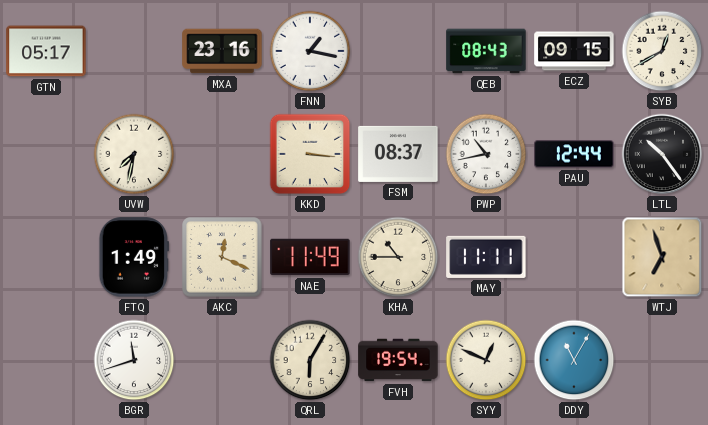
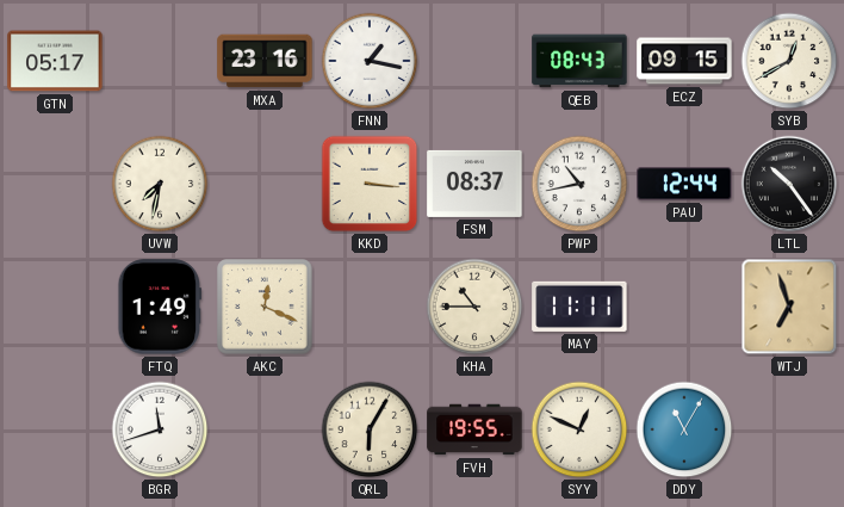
NAE: 11:49 -> none
FVH: 19:54 -> 19:55
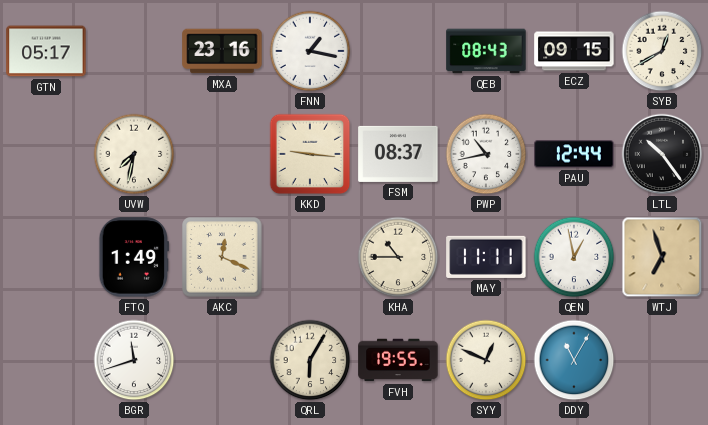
KKD: 3:16 -> 9:16
QEN: none -> 12:58
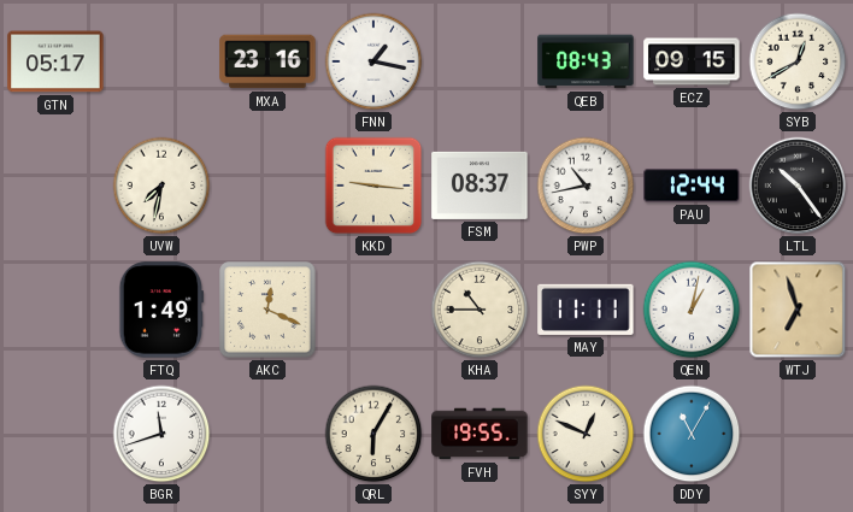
QEN: 12:58 -> 1:02
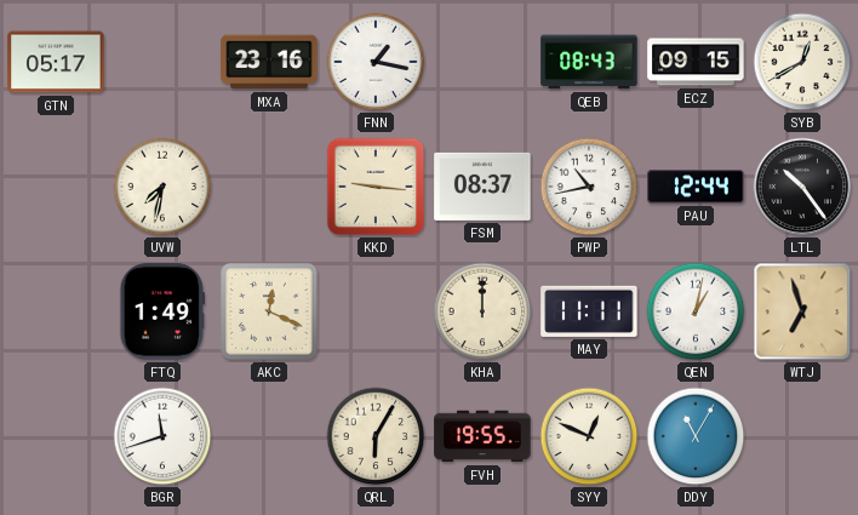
KHA: 10:45 -> 12:00
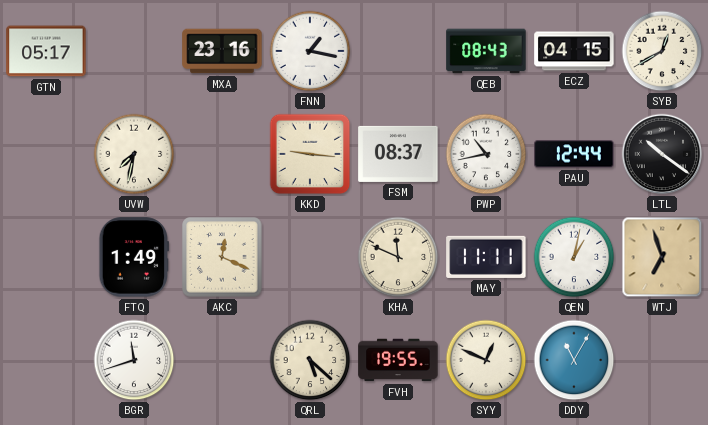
ECZ: 09:15 -> 04:15
LTL: 10:24 -> 10:21
KHA: 12:00 -> 11:49
QRL: 6:05 -> 5:22
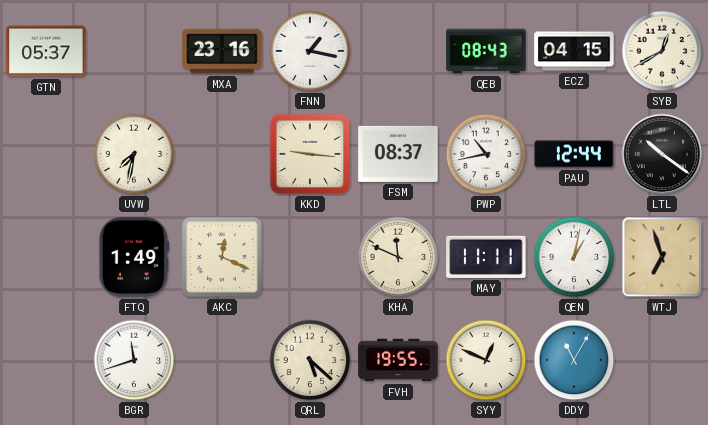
GTN: 05:17 -> 05:37
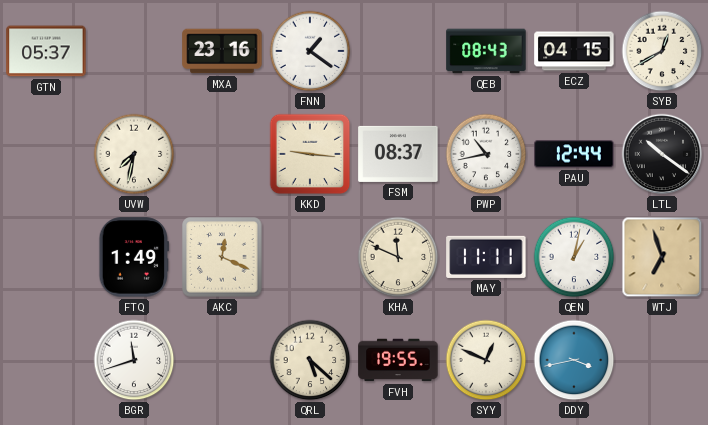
FNN: 1:17 -> 1:21
DDY: 11:05 -> 3:43
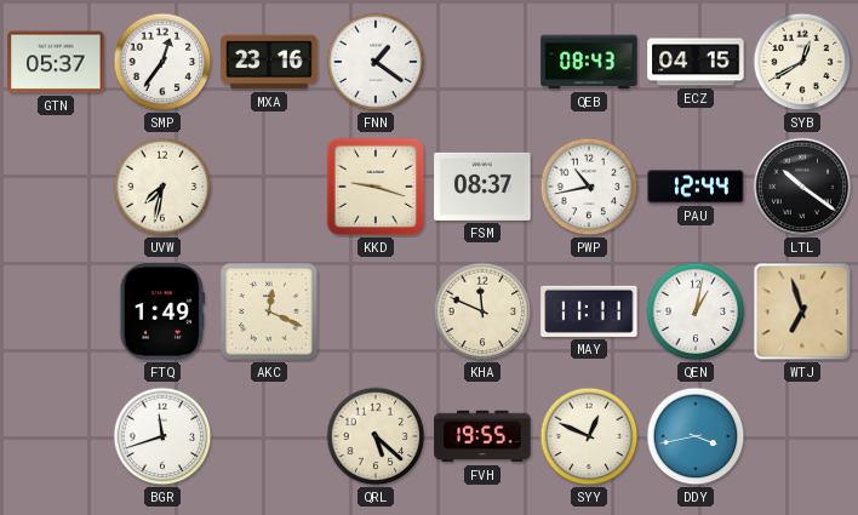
SMP: none -> 12:36
KKD: 9:16 -> 9:18
